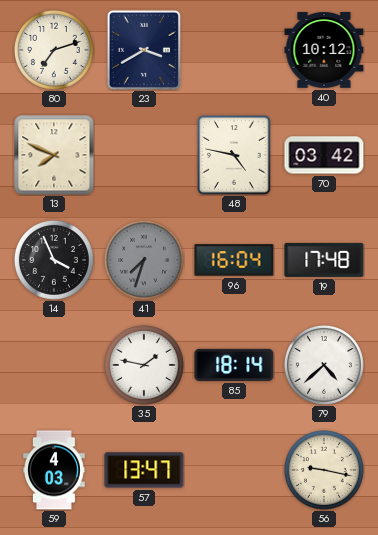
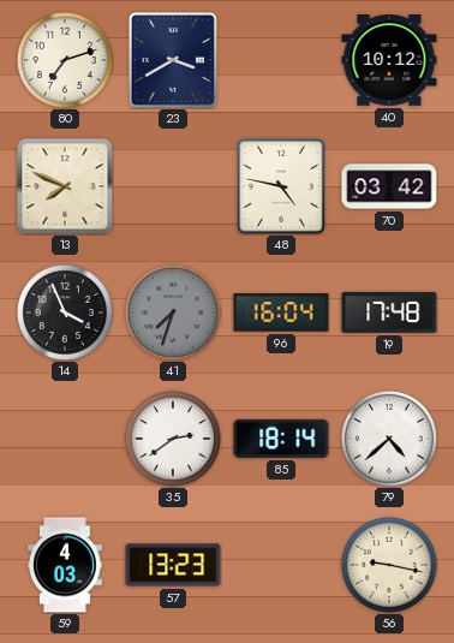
35: 1:47 -> 2:39
57: 13:47 -> 13:23
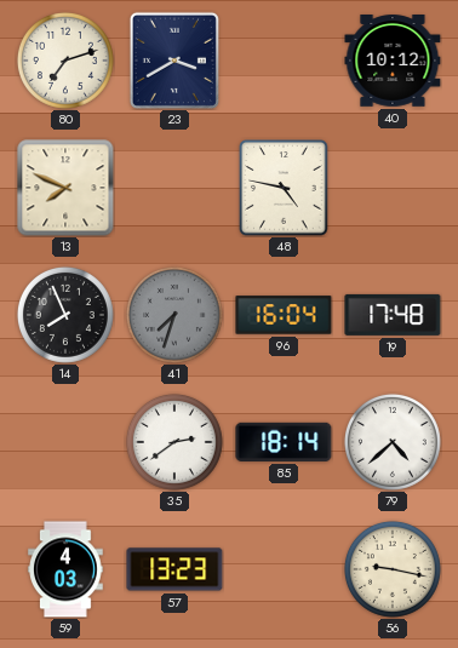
70: 03:42 -> none
14: 3:56 -> 7:56
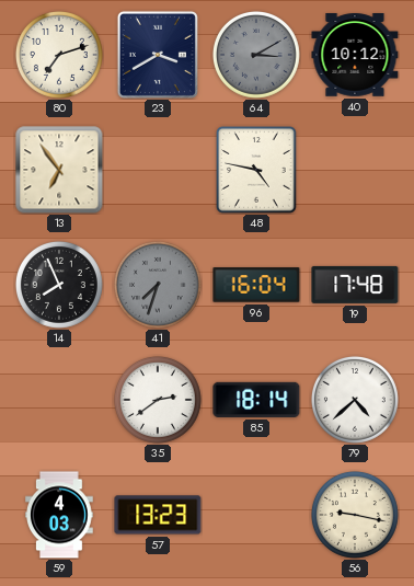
64: none -> 3:10
13: 7:49 -> 6:54
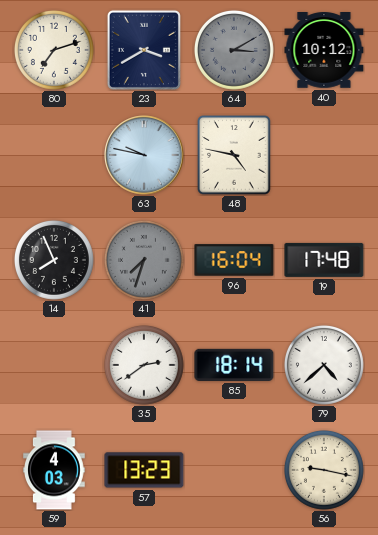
13: 6:54 -> none
63: none -> 9:47
